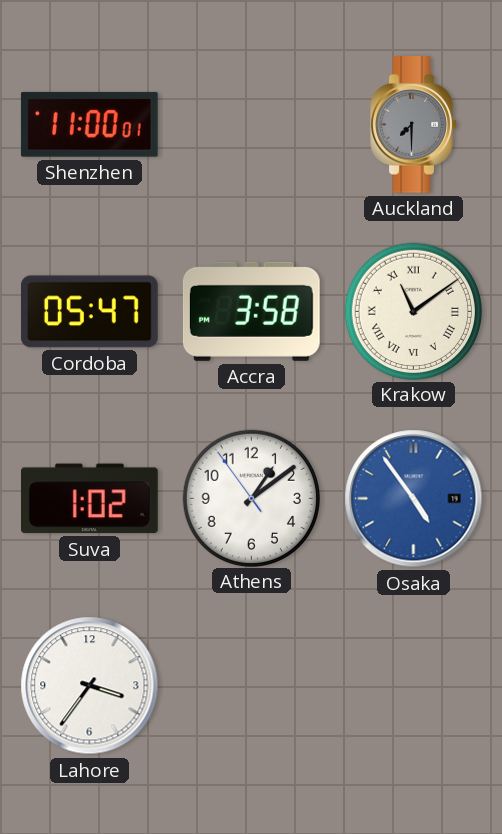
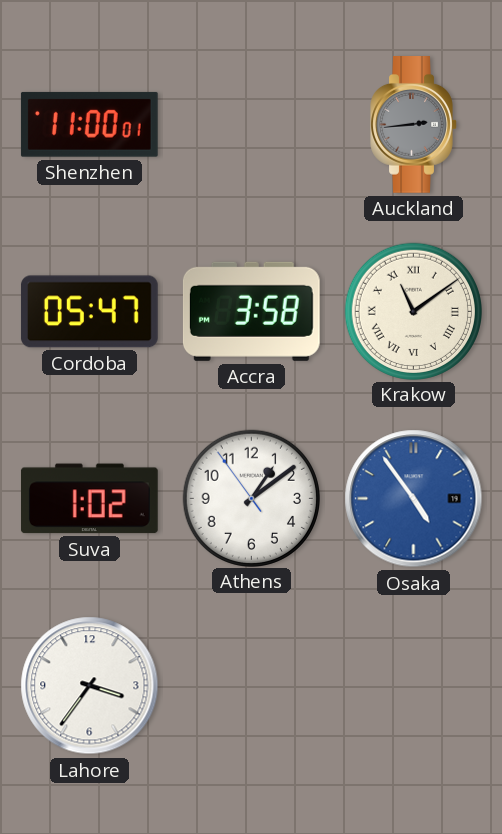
Auckland: 7:30 -> 2:44
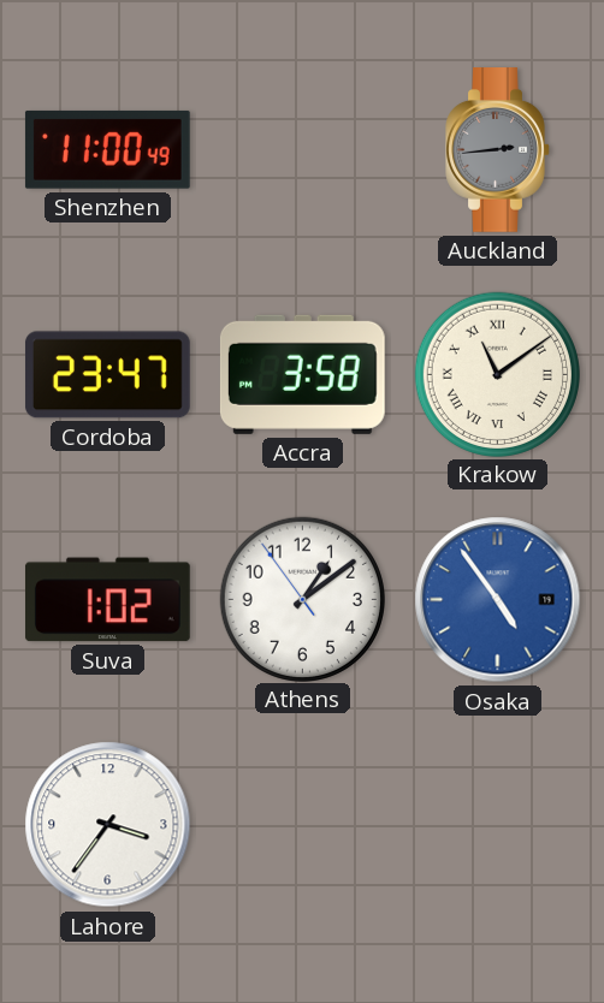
Shenzhen: 11:00:01 -> 11:00:49
Cordoba: 05:47 -> 23:47
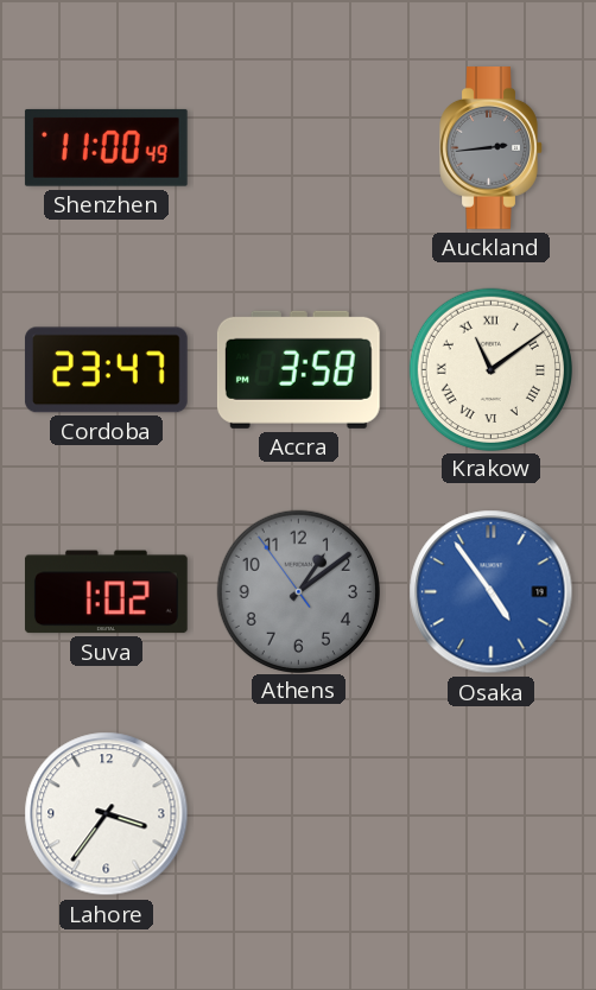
Athens dial: white -> grey
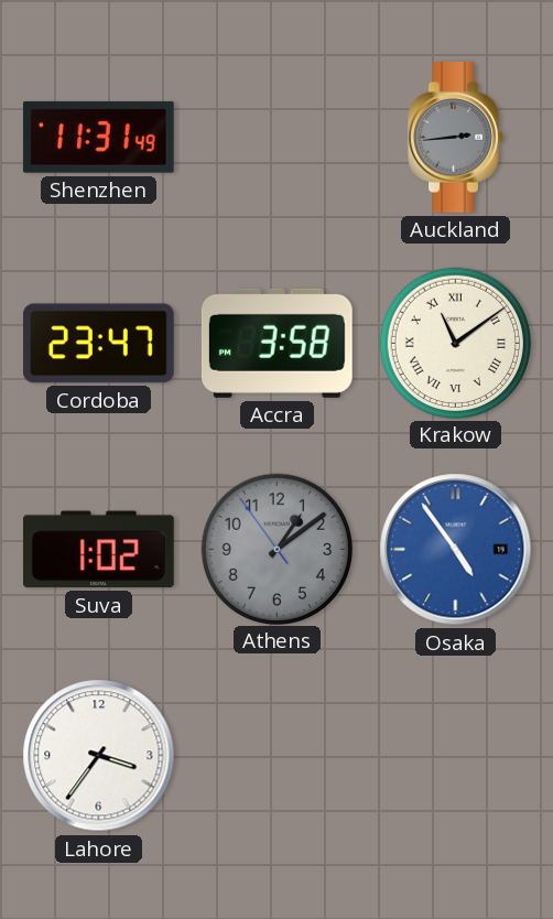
Shenzhen: 11:00 -> 11:31
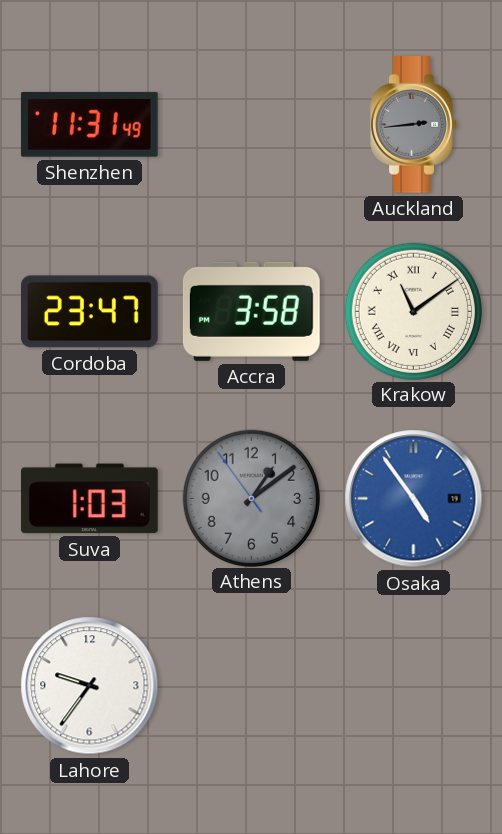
Suva: 1:02 -> 1:03
Lahore: 3:36 -> 9:36
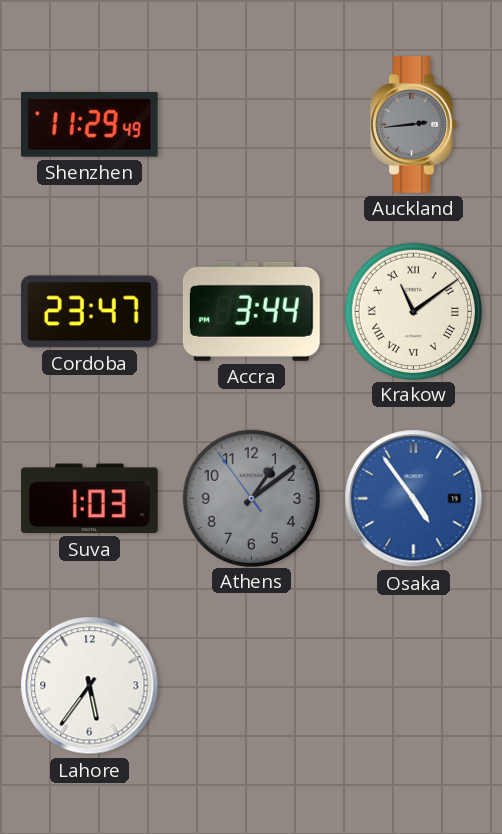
Shenzhen: 11:31 -> 11:29
Accra: 3:58 -> 3:44
Lahore: 9:36 -> 5:36
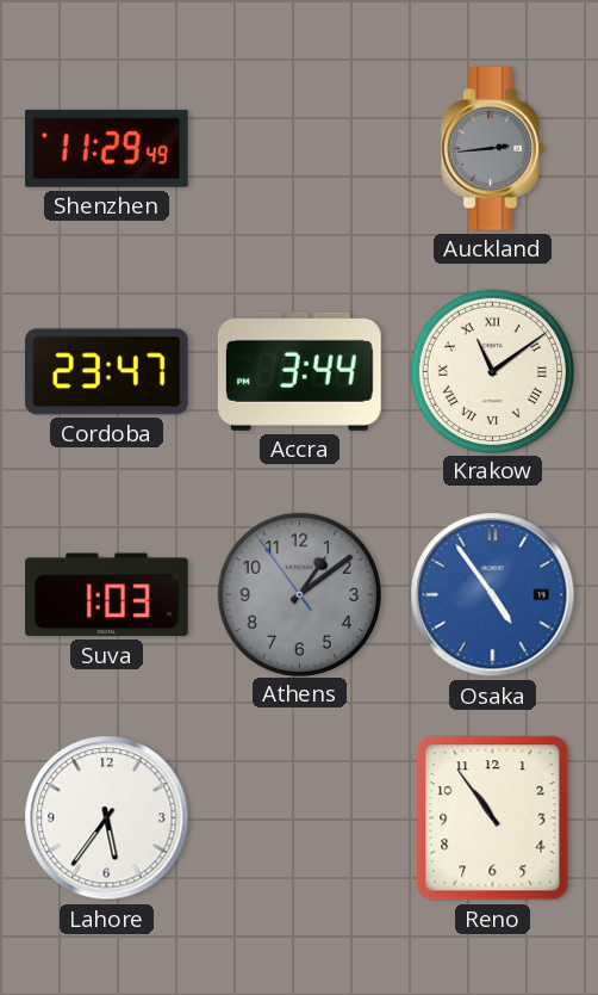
Reno: none -> 10:54
